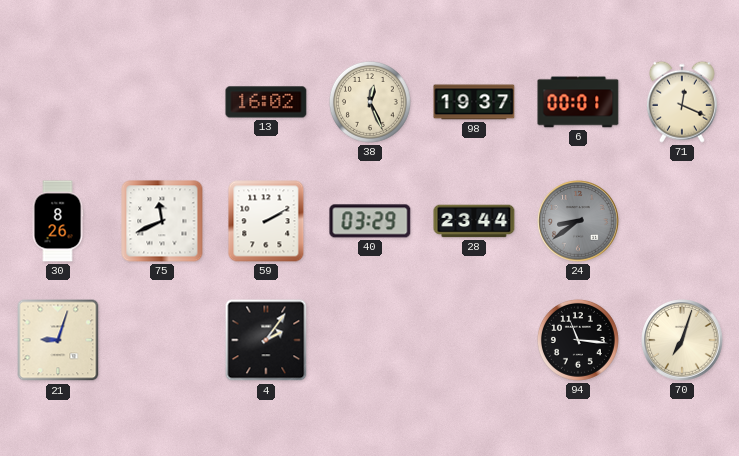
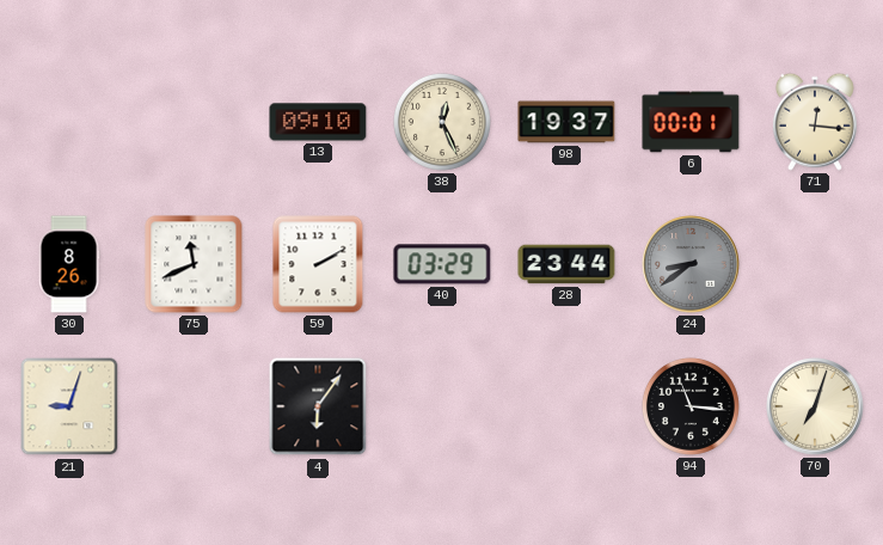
13: 16:02 -> 09:10
71: 12:19 -> 12:16
4: 2:06 -> 6:06
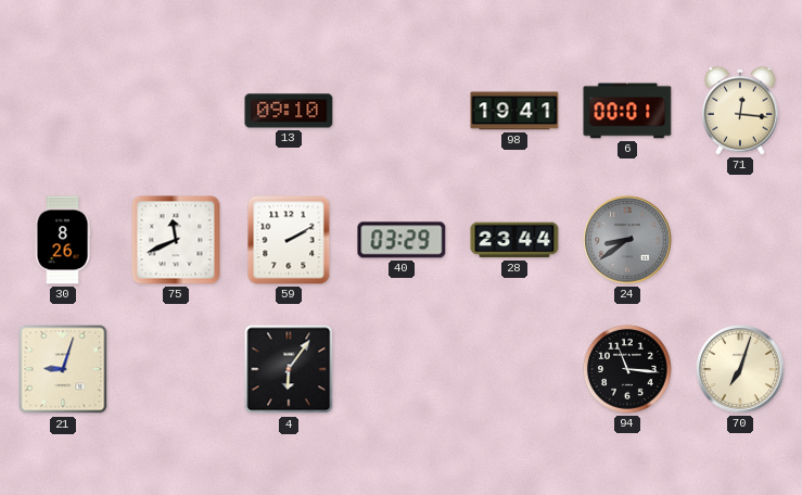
38: 12:26 -> none
98: 19:37 -> 19:41
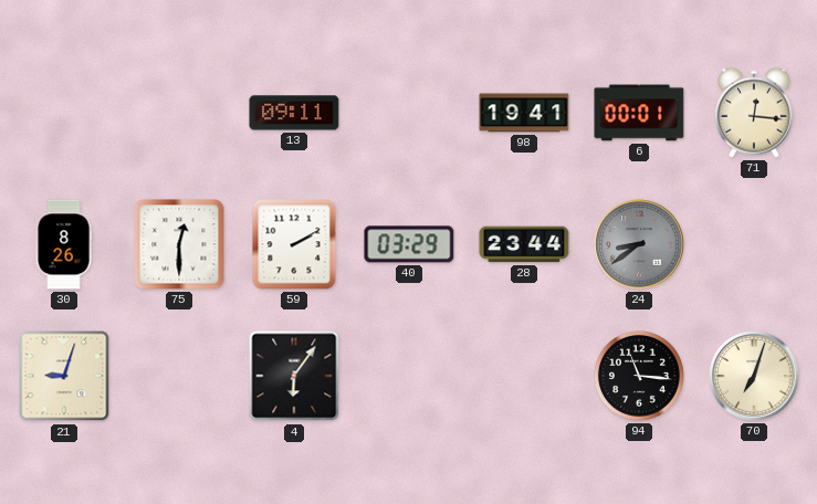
13: 09:10 -> 09:11
75: 11:41 -> 12:30
